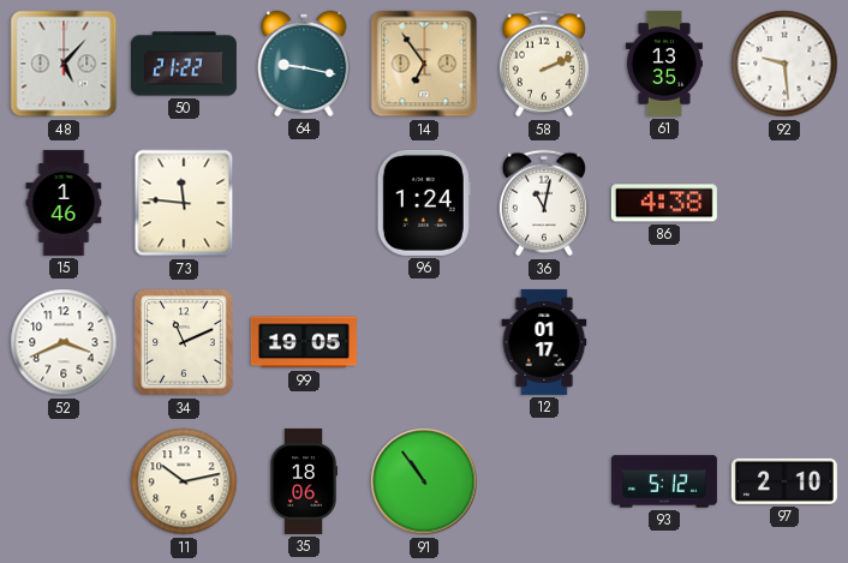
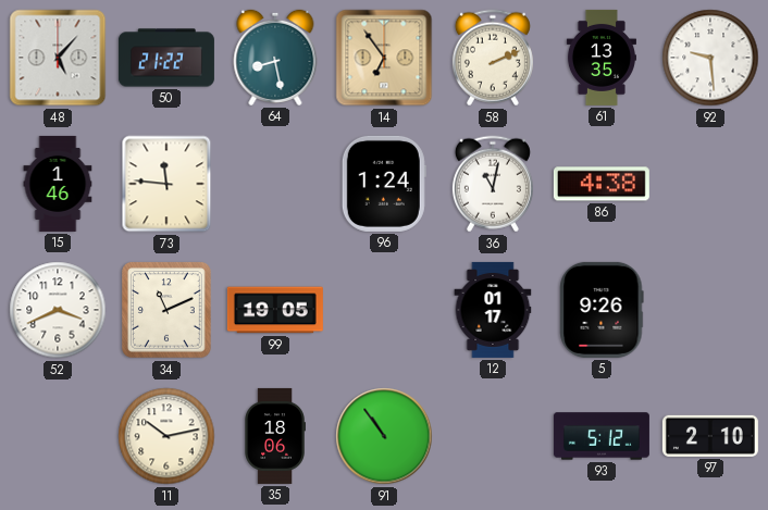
64: 9:17 -> 8:28
5: none -> 9:26
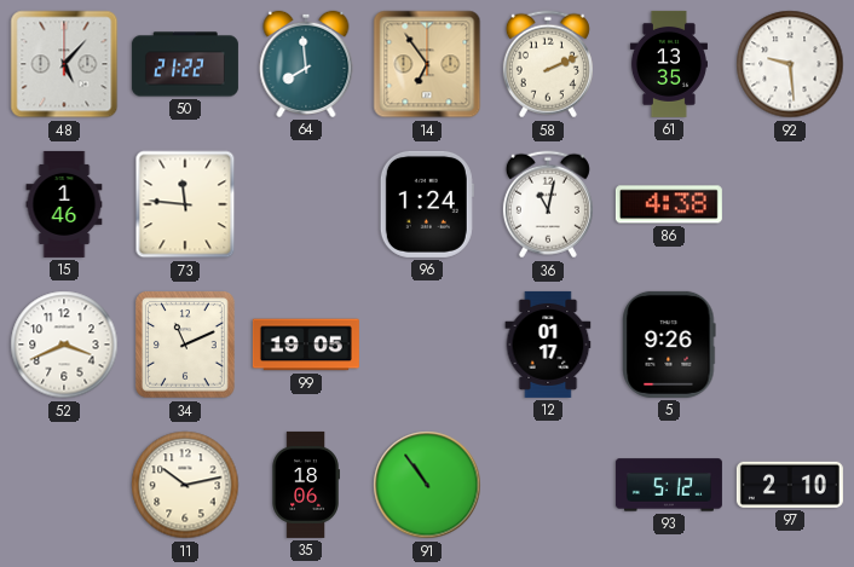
64: 8:28 -> 7:59
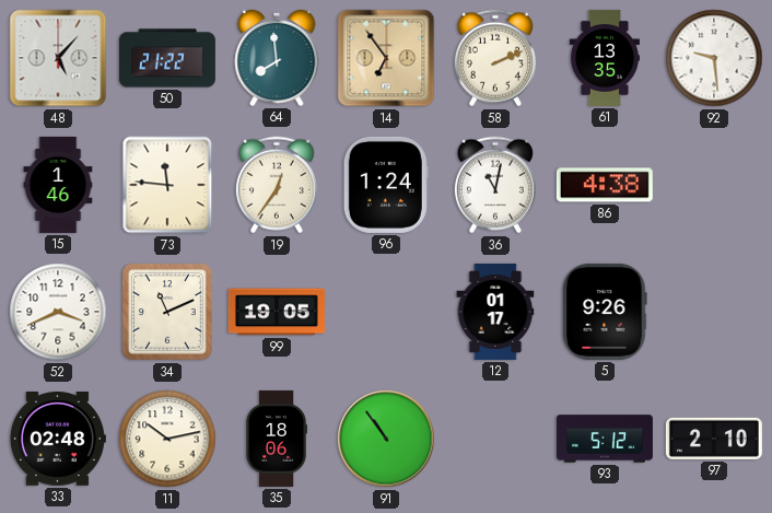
19: none -> 12:36
33: none -> 02:48
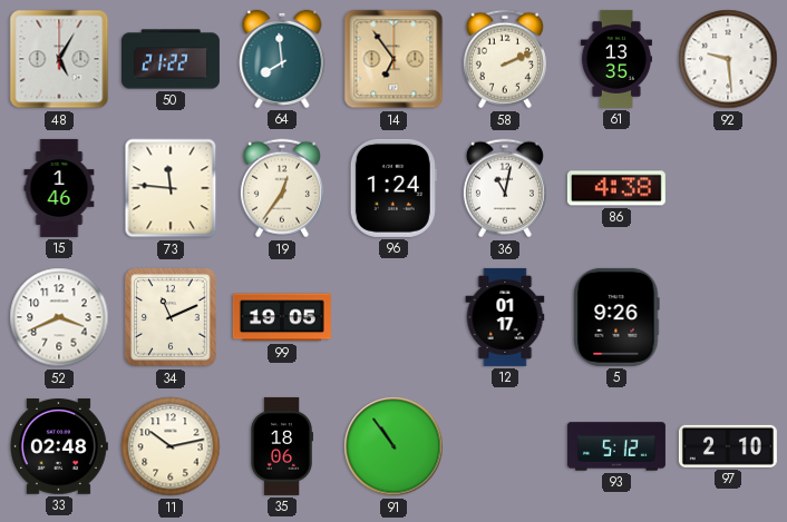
48: 5:07 -> 5:05
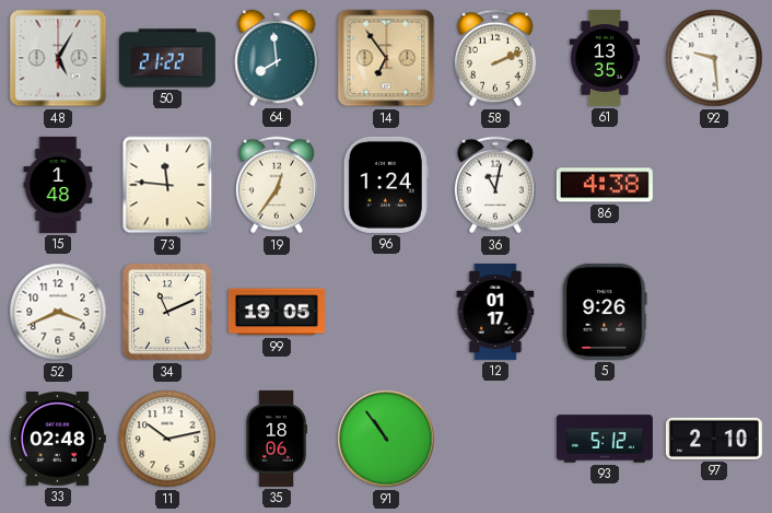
15: 1:46 -> 1:48
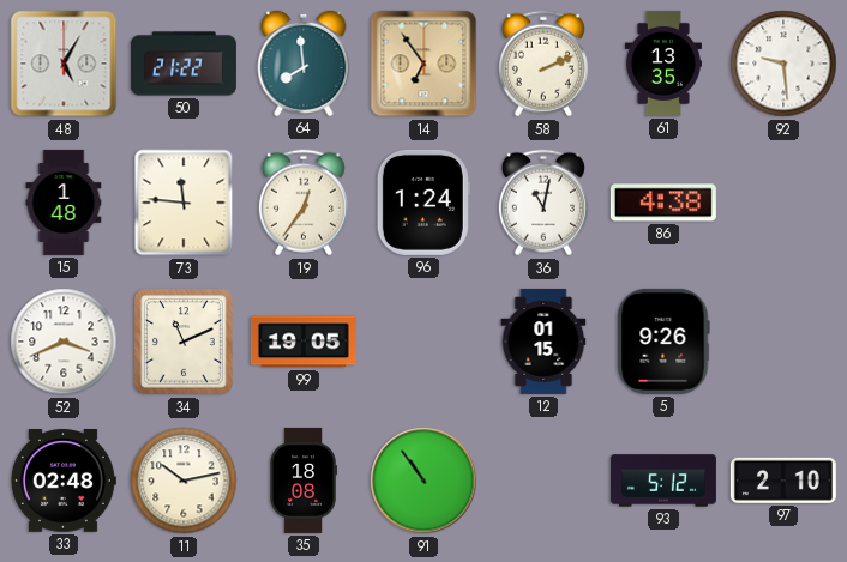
12: 01:17 -> 01:15
35: 18:06 -> 18:08
